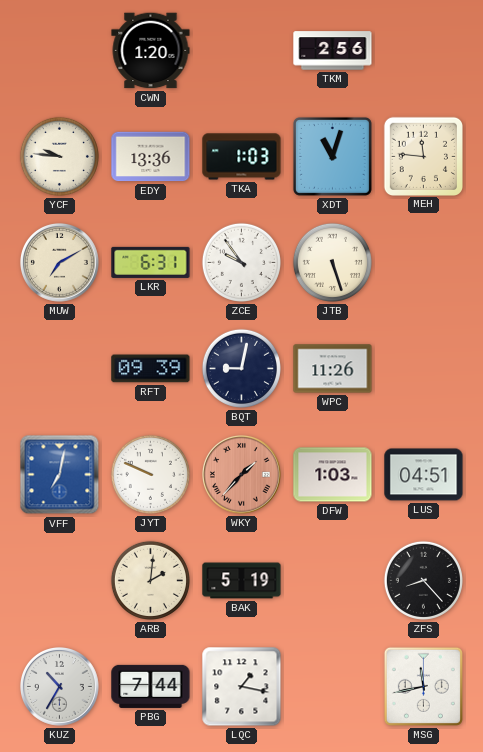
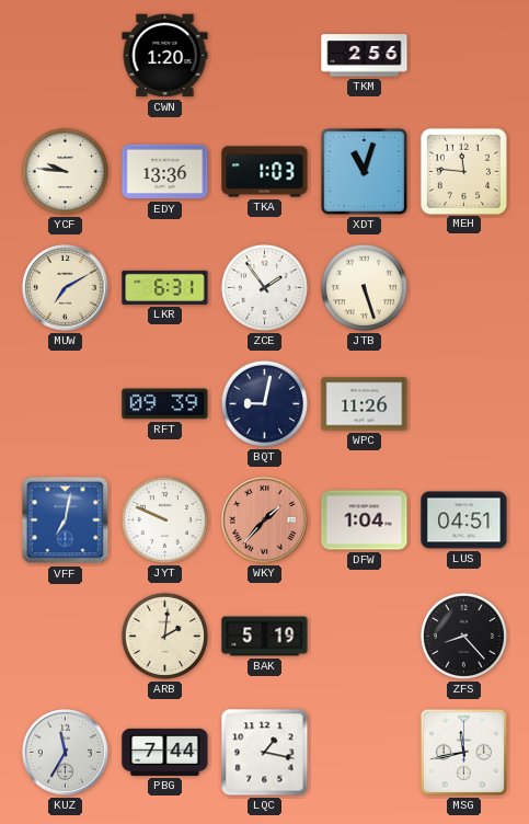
ZCE: 9:54 -> 1:54
DFW: 1:03 -> 1:04
KUZ: 10:35 -> 11:35
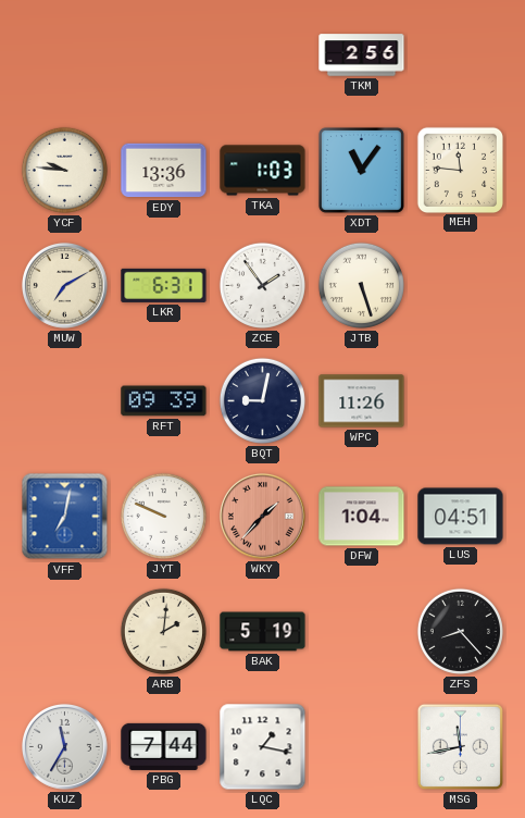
CWN: 1:20 -> none
XDT: 11:03 -> 11:06
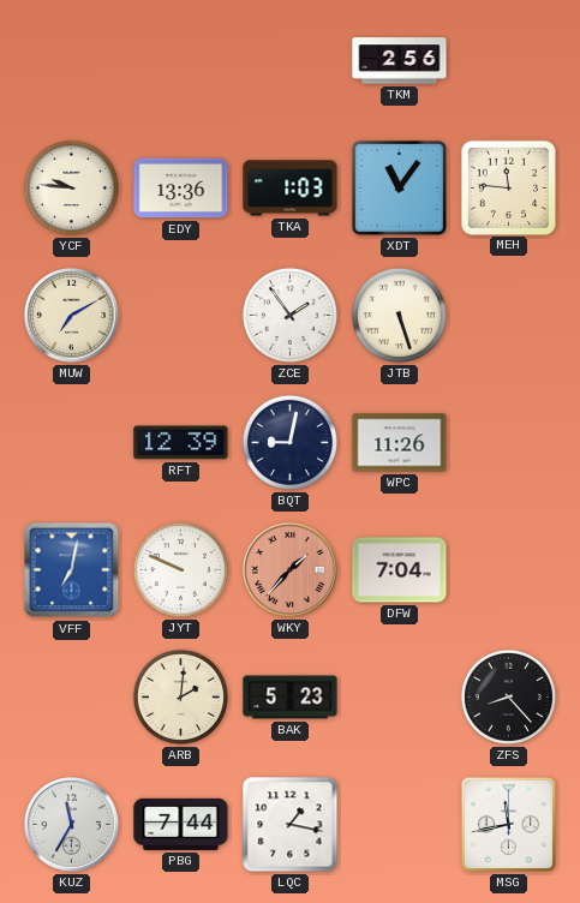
LKR: 6:31 -> none
RFT: 09:39 -> 12:39
DFW: 1:04 -> 7:04
LUS: 04:51 -> none
BAK: 5:19 -> 5:23
